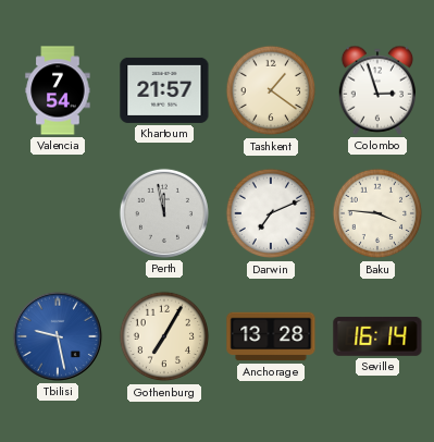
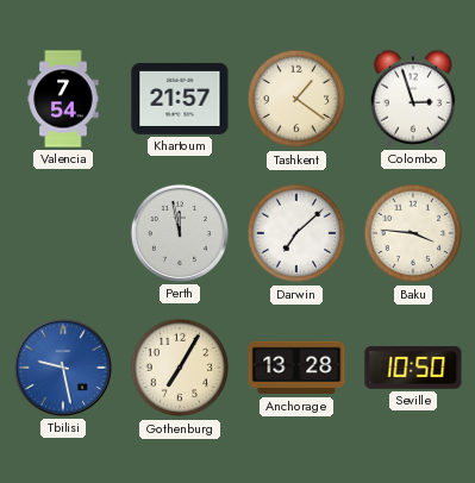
Darwin: 7:11 -> 7:08
Seville: 16:14 -> 10:50
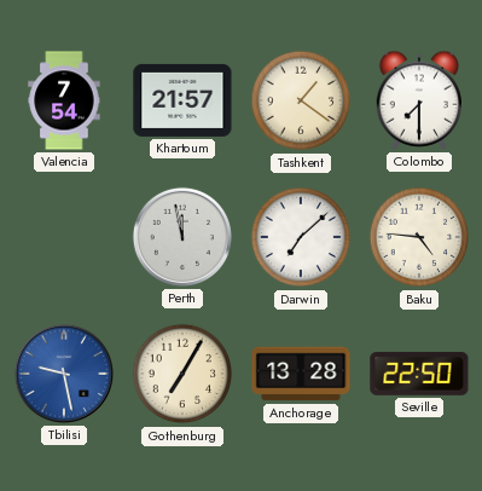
Colombo: 2:57 -> 7:30
Baku: 3:46 -> 4:46
Seville: 10:50 -> 22:50
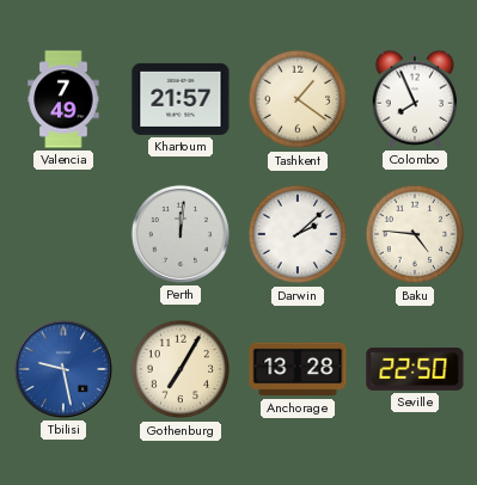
Valencia: 7:54 -> 7:49
Colombo: 7:30 -> 7:56
Perth: 11:58 -> 12:01
Darwin: 7:08 -> 2:08
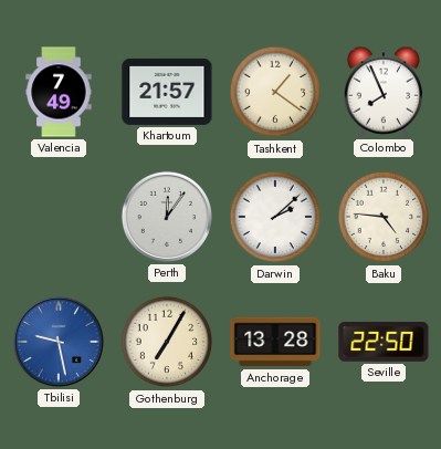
Perth: 12:01 -> 12:06
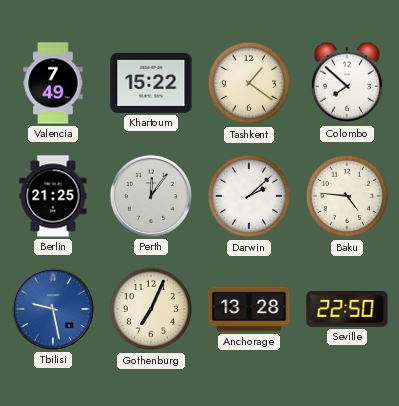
Khartoum: 21:57 -> 15:22
Colombo: 7:56 -> 7:52
Berlin: none -> 21:25
Gothenburg: 7:05 -> 7:04
